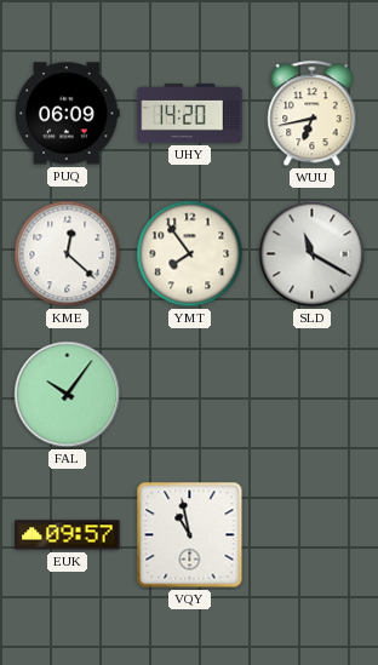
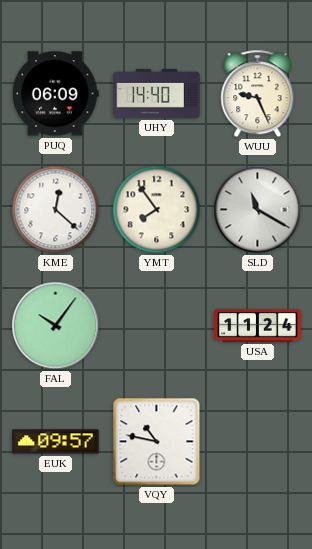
UHY: 14:20 -> 14:40
WUU: 6:43 -> 9:26
USA: none -> 11:24
VQY: 10:58 -> 10:47
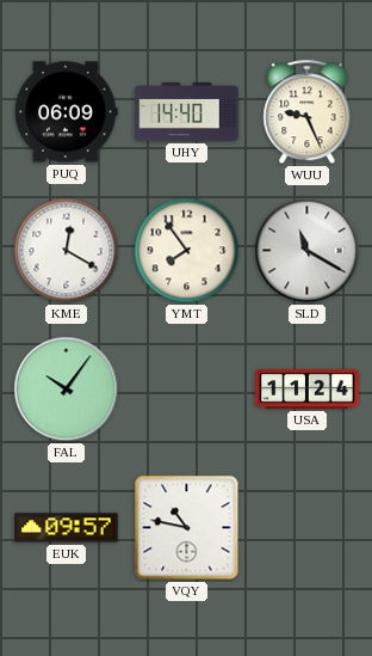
KME: 12:22 -> 12:20
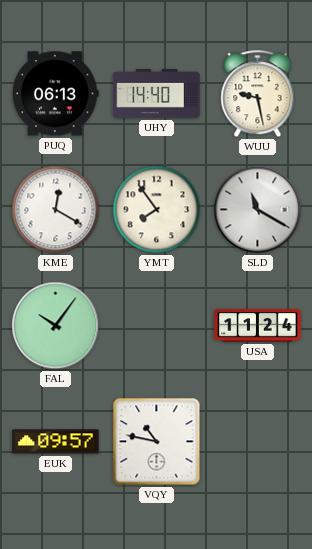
PUQ: 06:09 -> 06:13
WUU: 9:26 -> 9:28
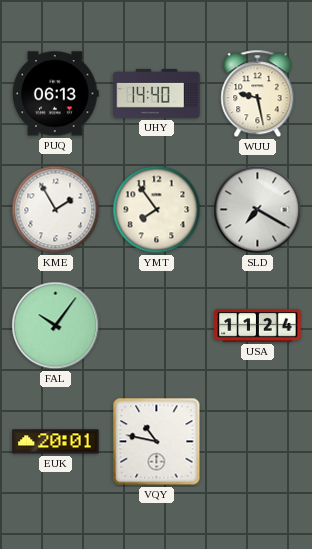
KME: 12:20 -> 1:55
SLD: 11:20 -> 7:20
EUK: 09:57 -> 20:01
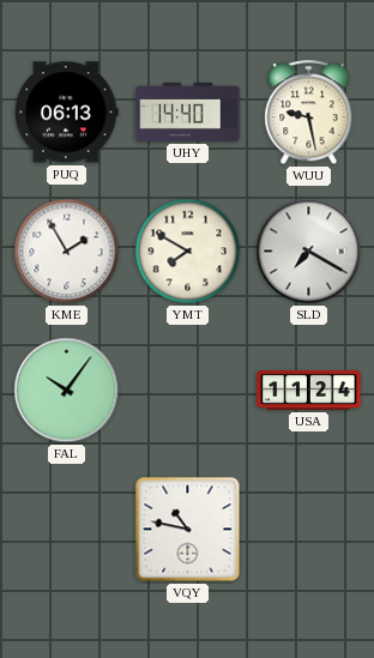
YMT: 7:54 -> 7:50
EUK: 20:01 -> none
